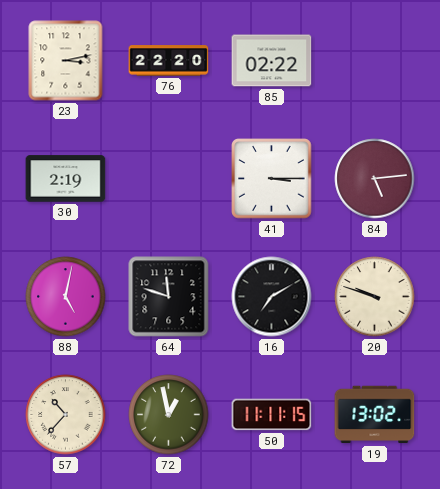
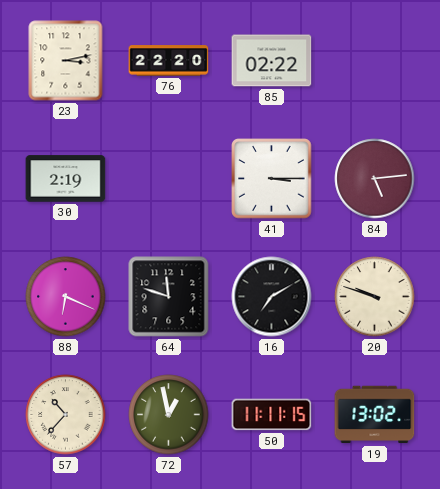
88: 5:02 -> 6:19
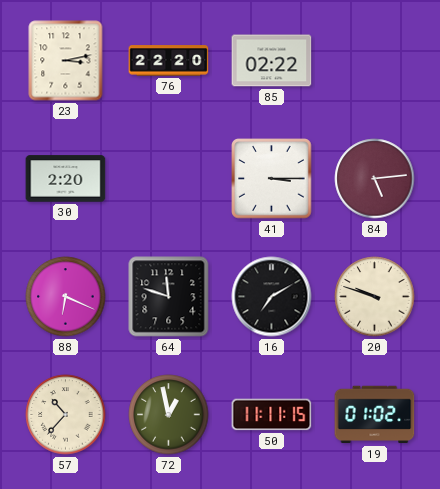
30: 2:19 -> 2:20
19: 13:02 -> 01:02
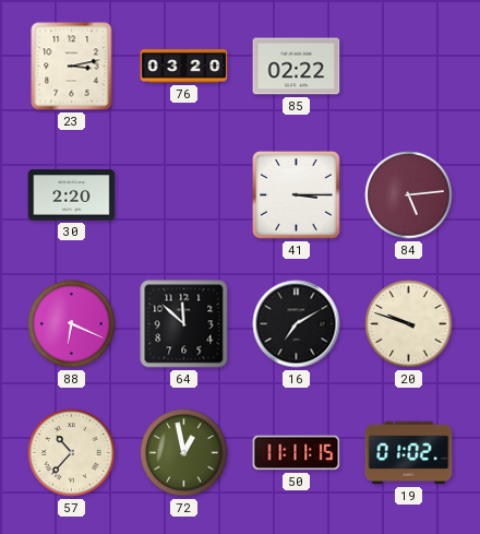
76: 22:20 -> 03:20
64: 11:48 -> 11:52
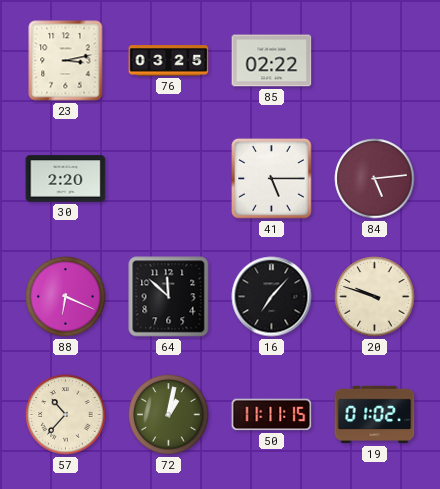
76: 03:20 -> 03:25
41: 3:15 -> 5:15
16: 7:10 -> 7:07
72: 12:58 -> 1:02
